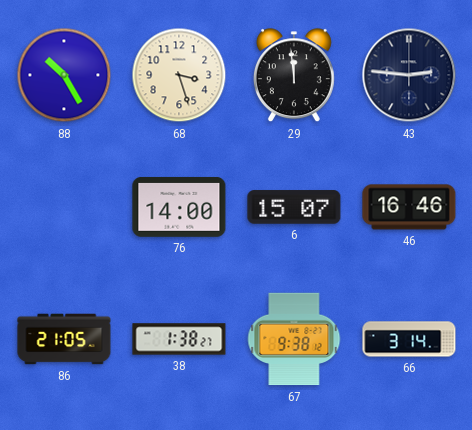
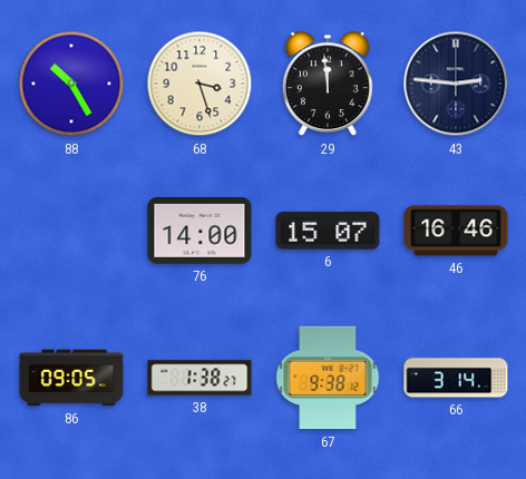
86: 21:05 -> 09:05
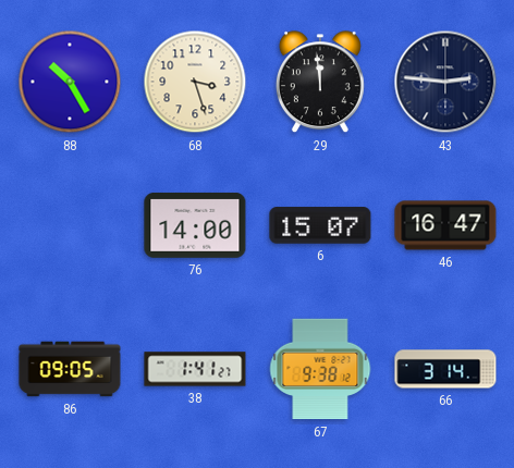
46: 16:46 -> 16:47
38: 1:38 -> 1:41
